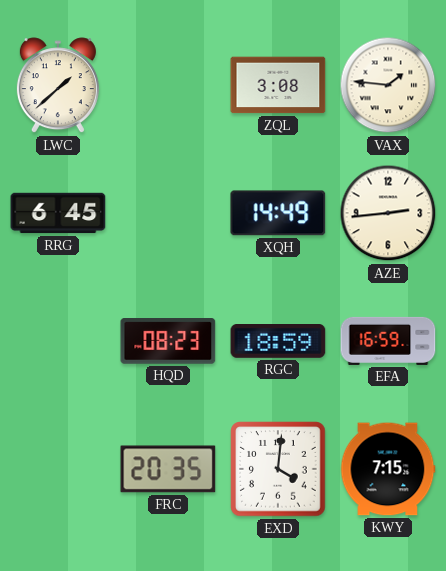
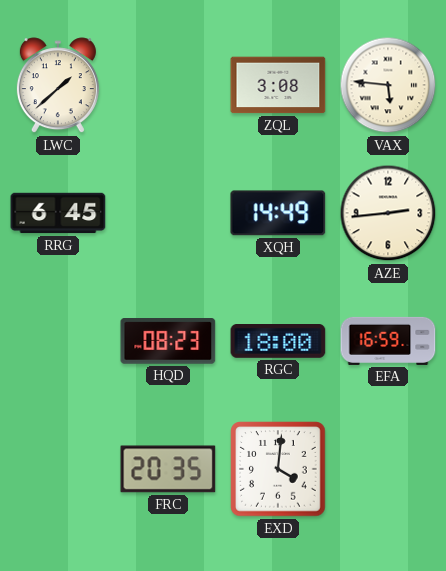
VAX: 1:46 -> 5:46
RGC: 18:59 -> 18:00
KWY: 7:15 -> none
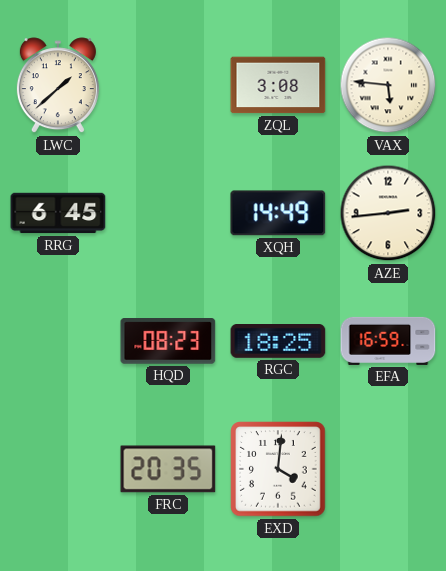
RGC: 18:00 -> 18:25
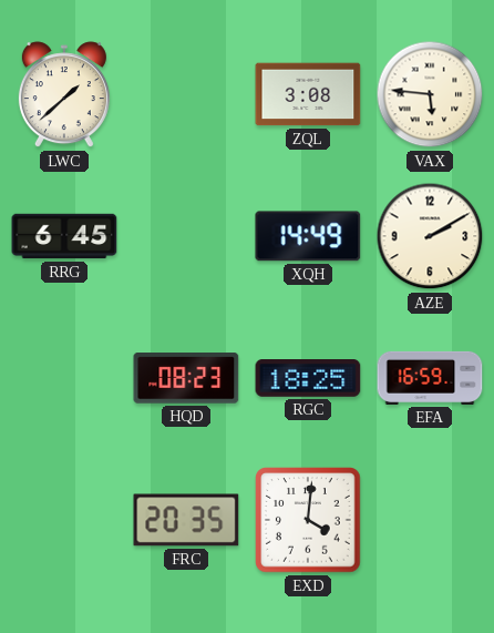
AZE: 2:44 -> 2:10
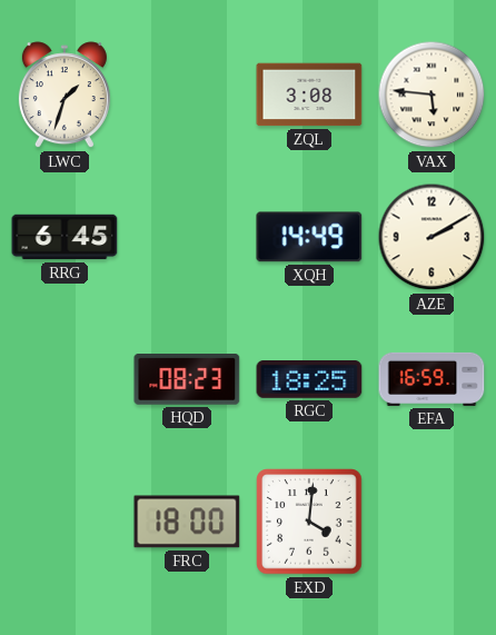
LWC: 1:38 -> 1:33
FRC: 20:35 -> 18:00
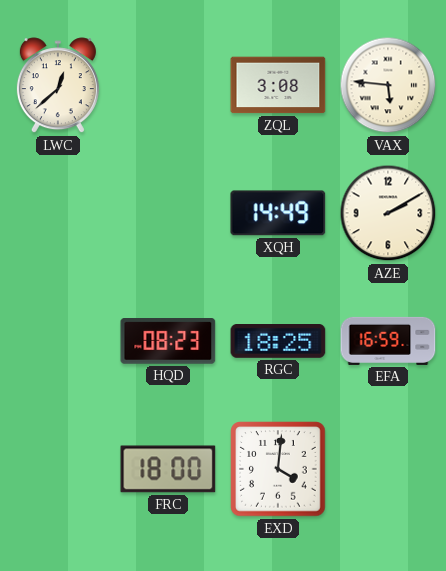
LWC: 1:33 -> 12:38
RRG: 6:45 -> none
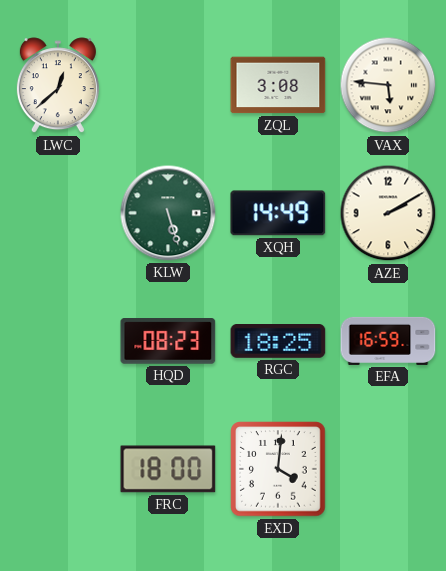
KLW: none -> 5:27
